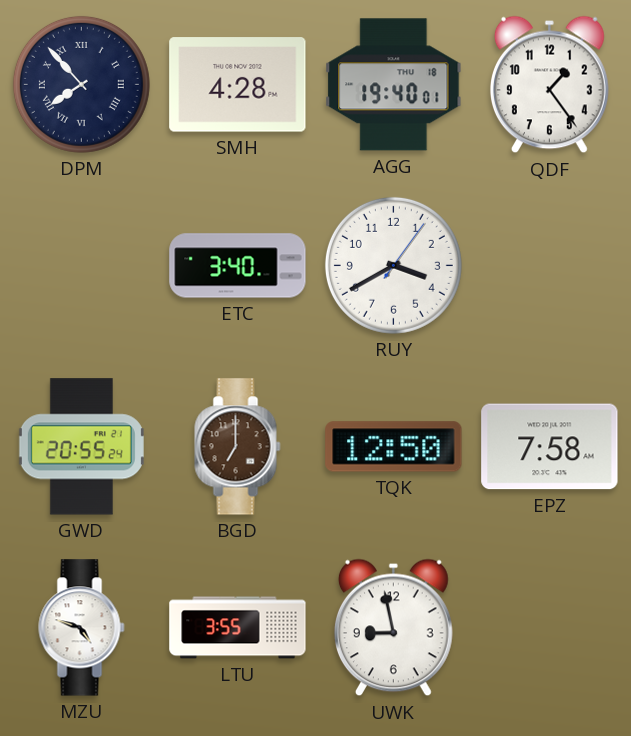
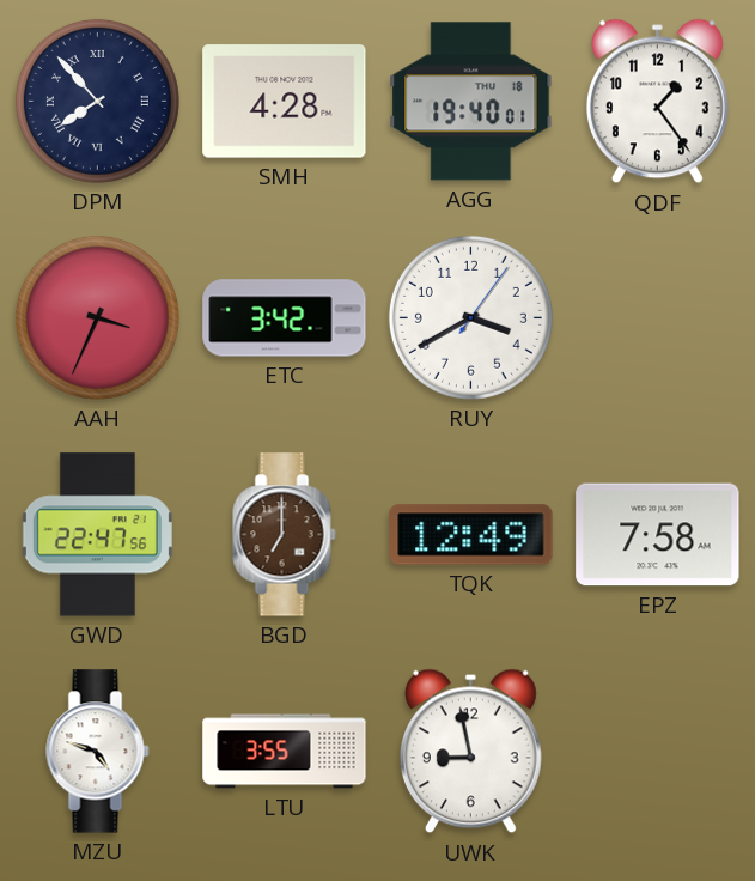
AAH: none -> 3:34
ETC: 3:40 -> 3:42
GWD: 20:55 -> 22:47
TQK: 12:50 -> 12:49
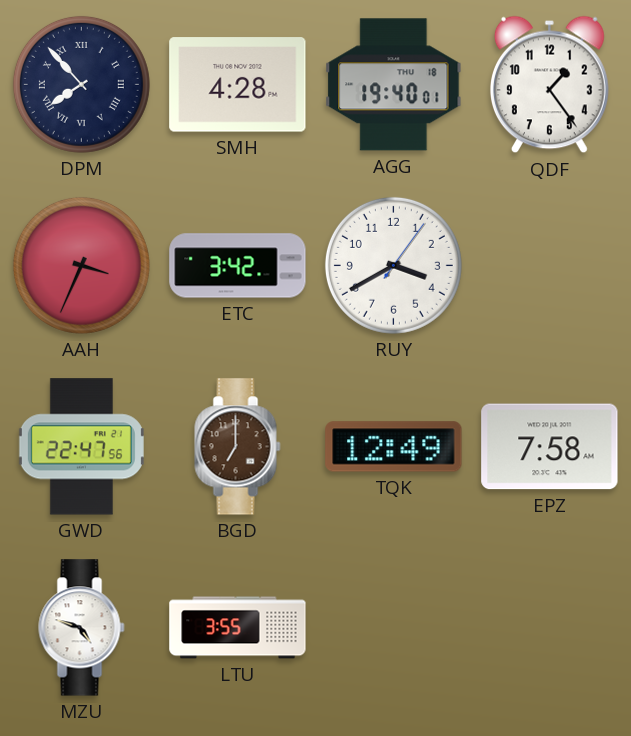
UWK: 8:58 -> none
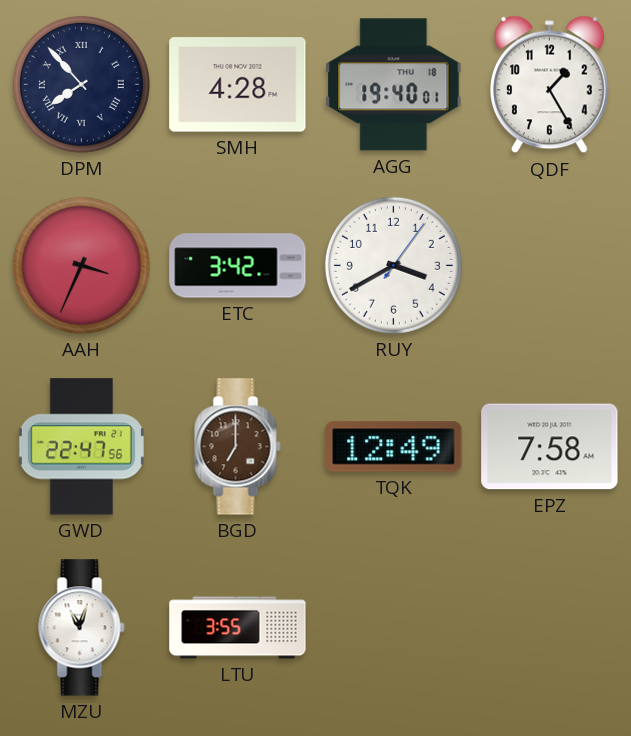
QDF: 1:24 -> 1:25
MZU: 4:48 -> 11:03
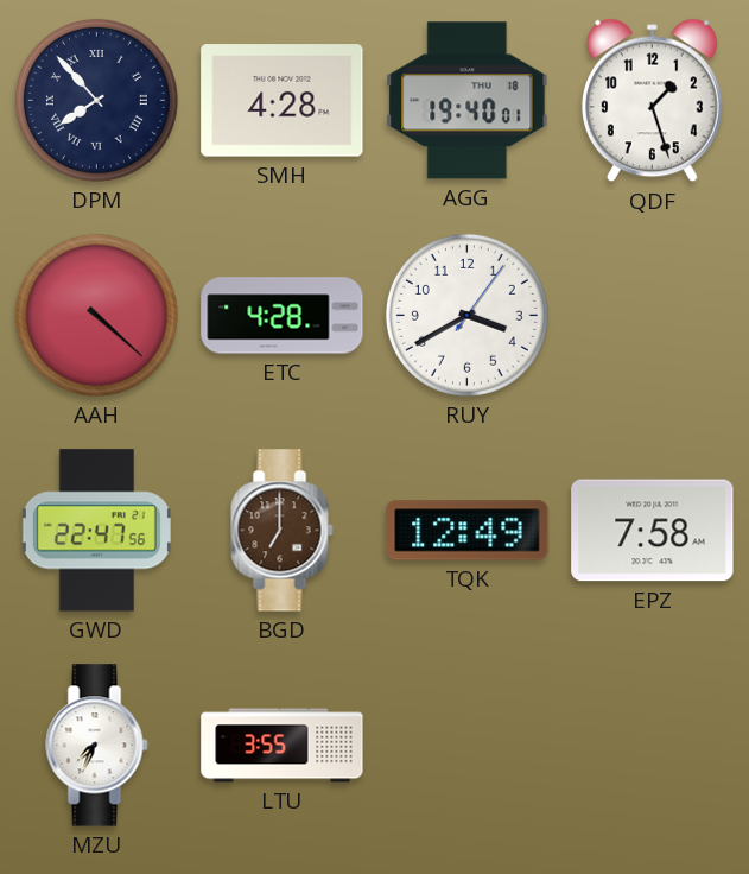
QDF: 1:25 -> 1:27
AAH: 3:34 -> 4:22
ETC: 3:42 -> 4:28
MZU: 11:03 -> 7:34
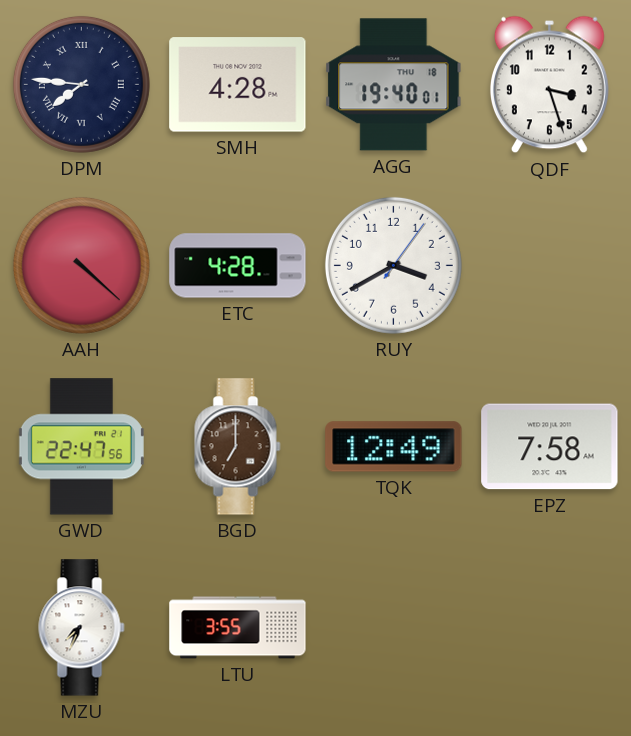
DPM: 7:53 -> 7:46
QDF: 1:27 -> 3:27
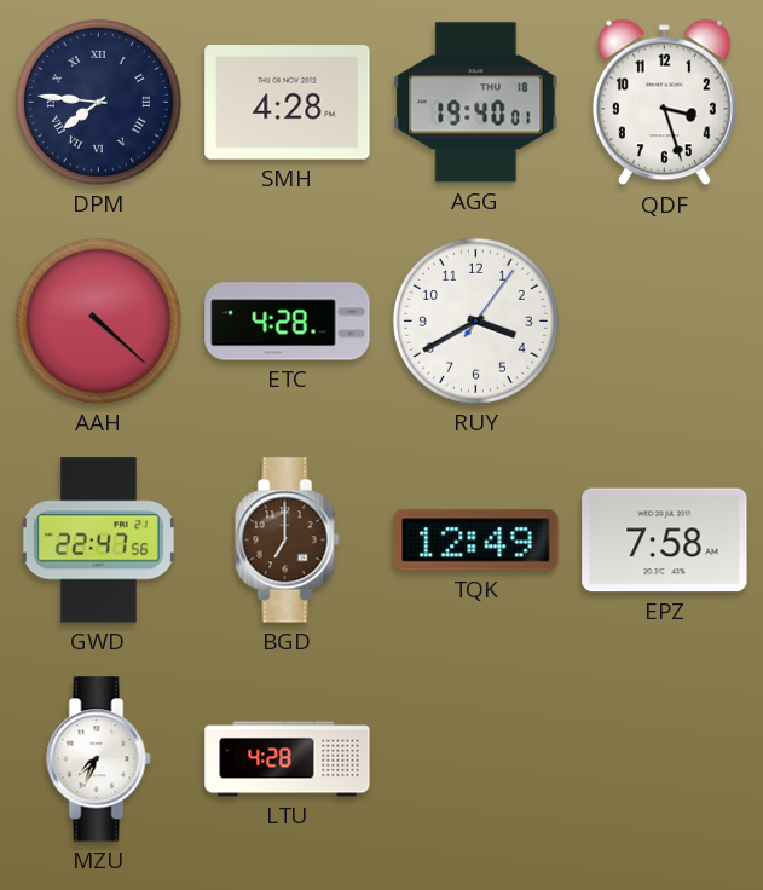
LTU: 3:55 -> 4:28
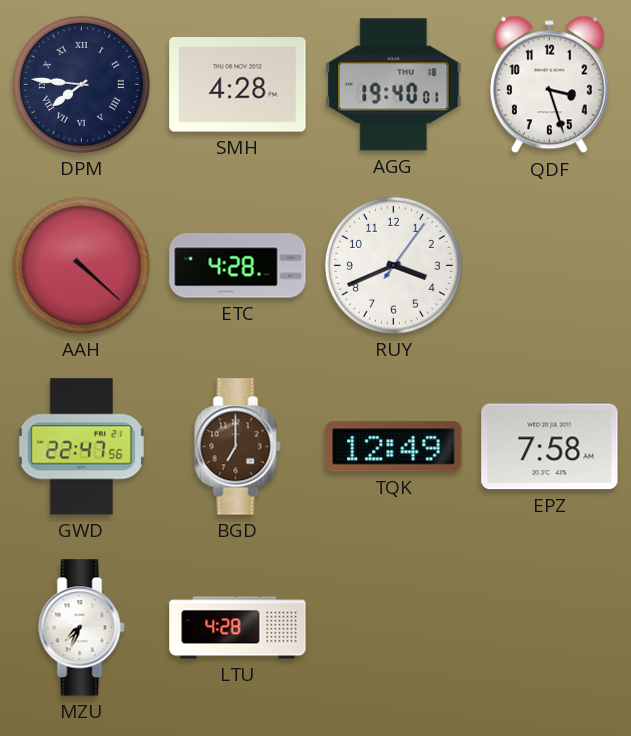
RUY: 3:40 -> 3:41
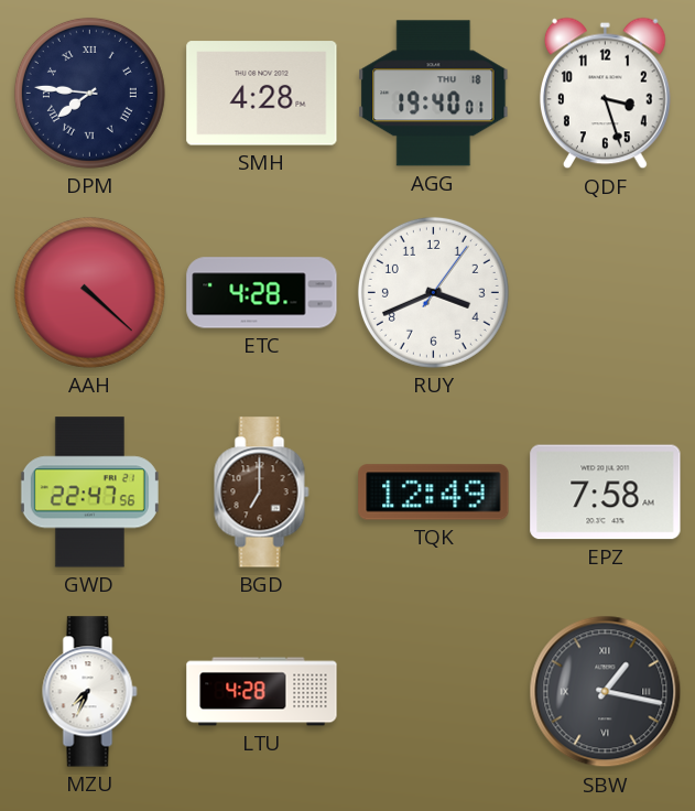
SBW: none -> 1:17
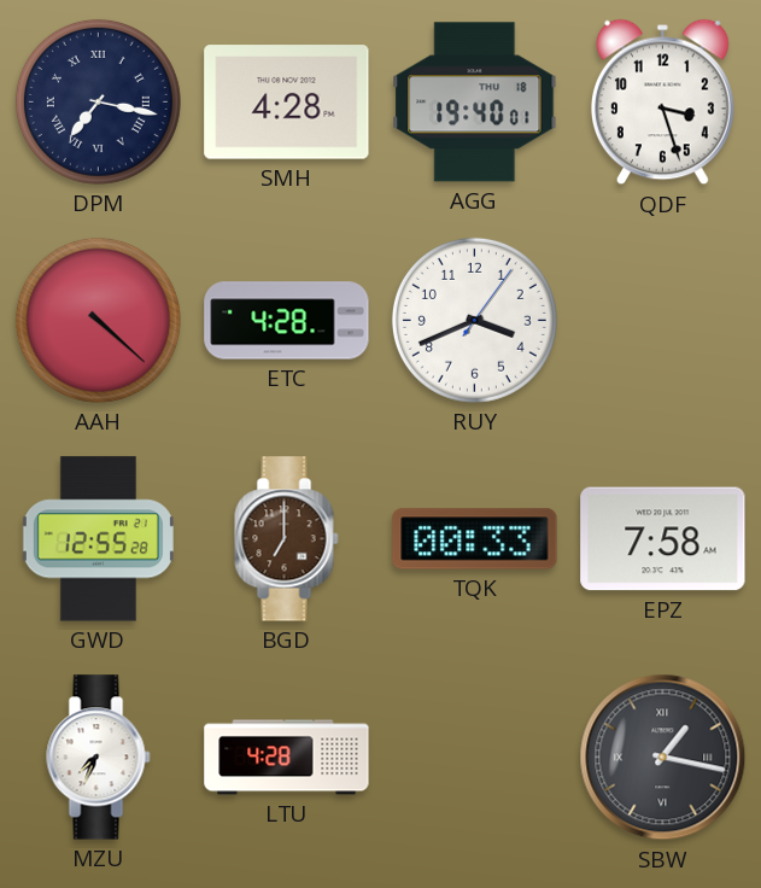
DPM: 7:46 -> 7:17
GWD: 22:47 -> 12:55
TQK: 12:49 -> 00:33
